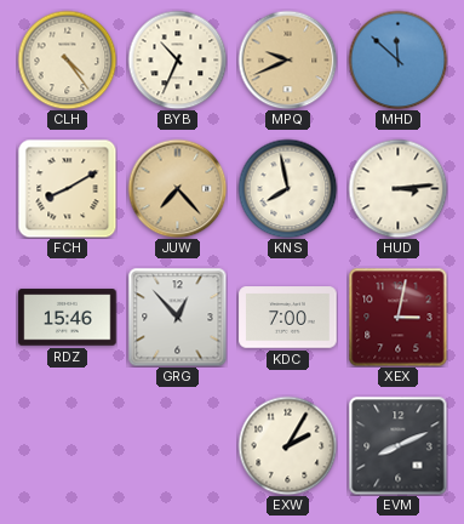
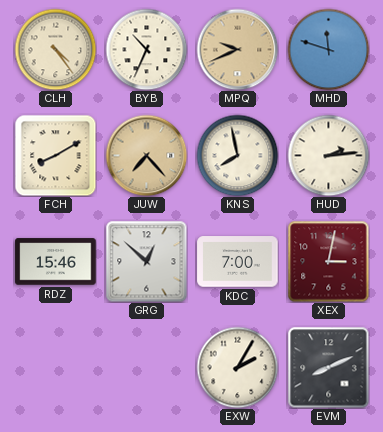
MHD: 11:52 -> 11:48
HUD: 3:14 -> 2:14
GRG: 12:53 -> 12:52
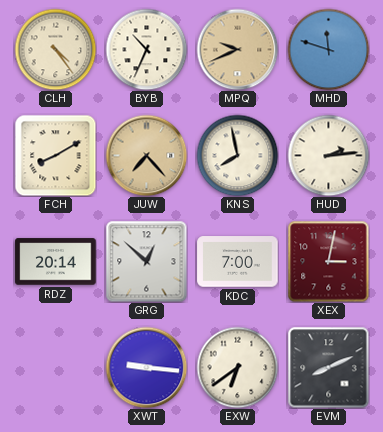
RDZ: 15:46 -> 20:14
XWT: none -> 9:16
EXW: 2:05 -> 6:39
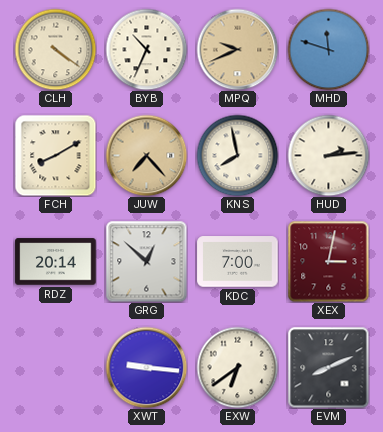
CLH: 4:24 -> 4:21
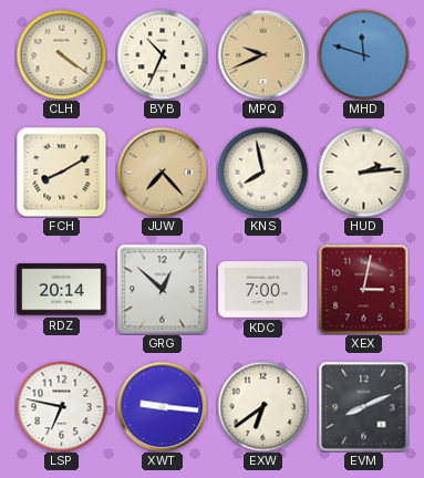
LSP: none -> 6:47
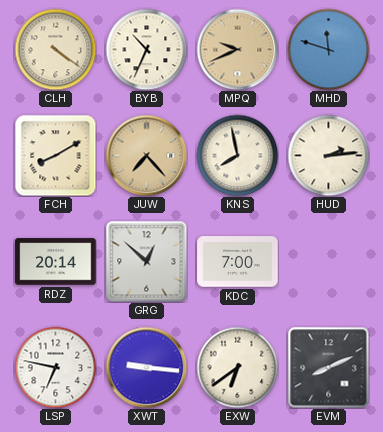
XEX: 3:02 -> none
